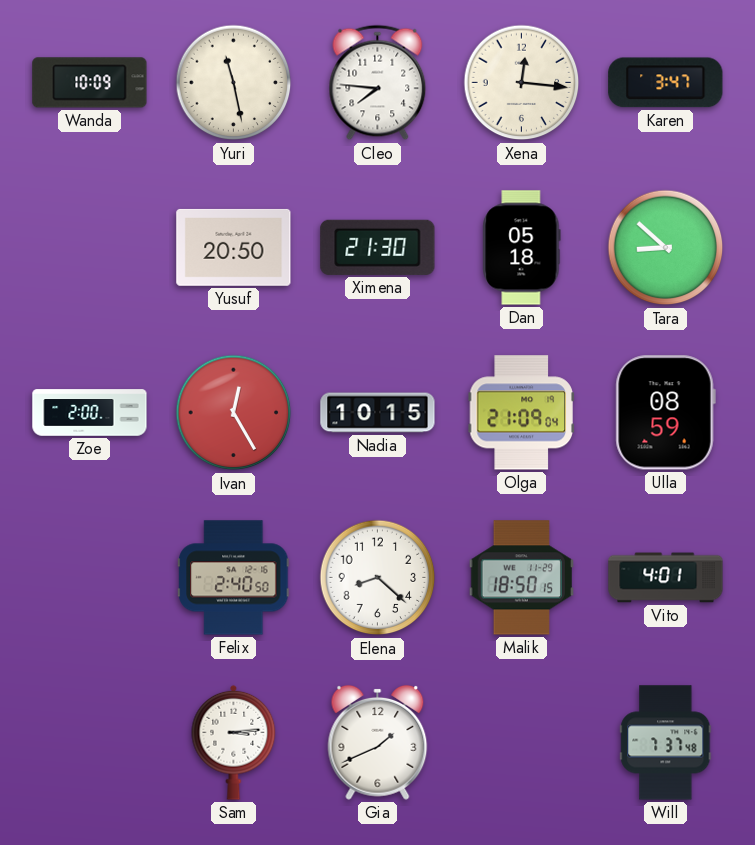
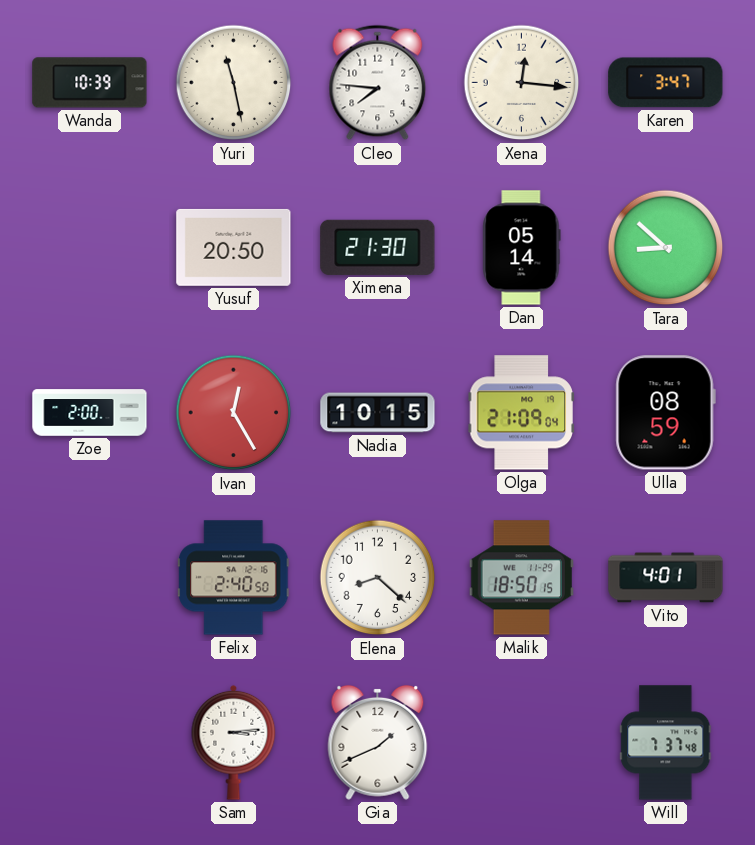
Wanda: 10:09 -> 10:39
Dan: 05:18 -> 05:14
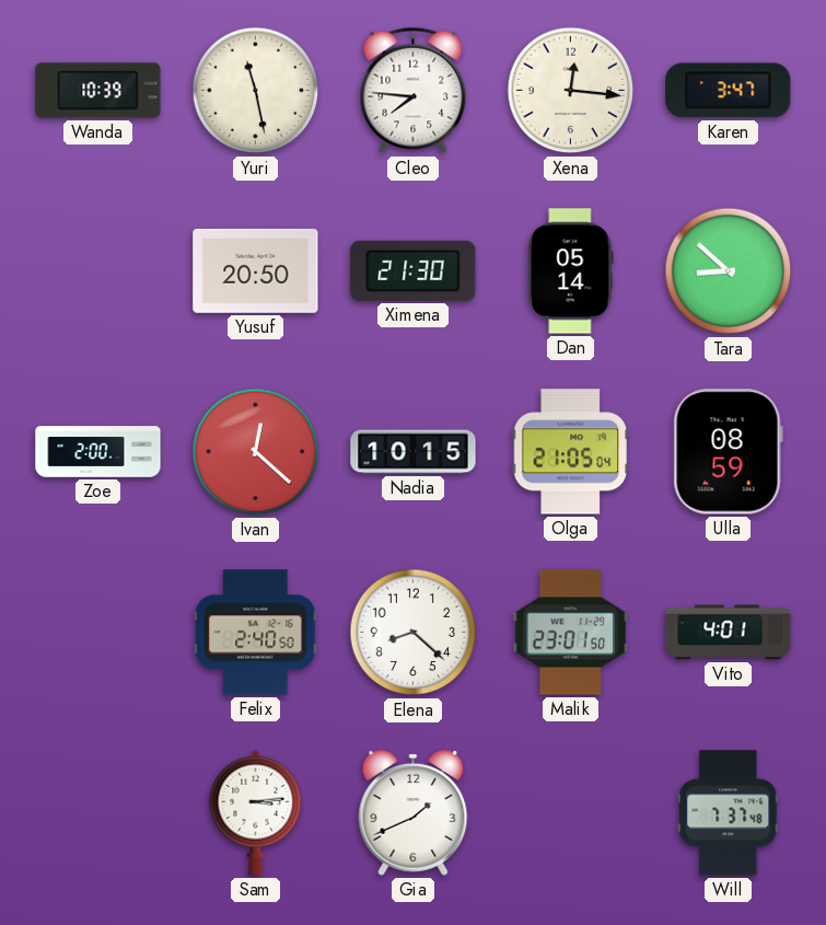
Ivan: 12:25 -> 12:22
Olga: 21:09 -> 21:05
Malik: 18:50 -> 23:01
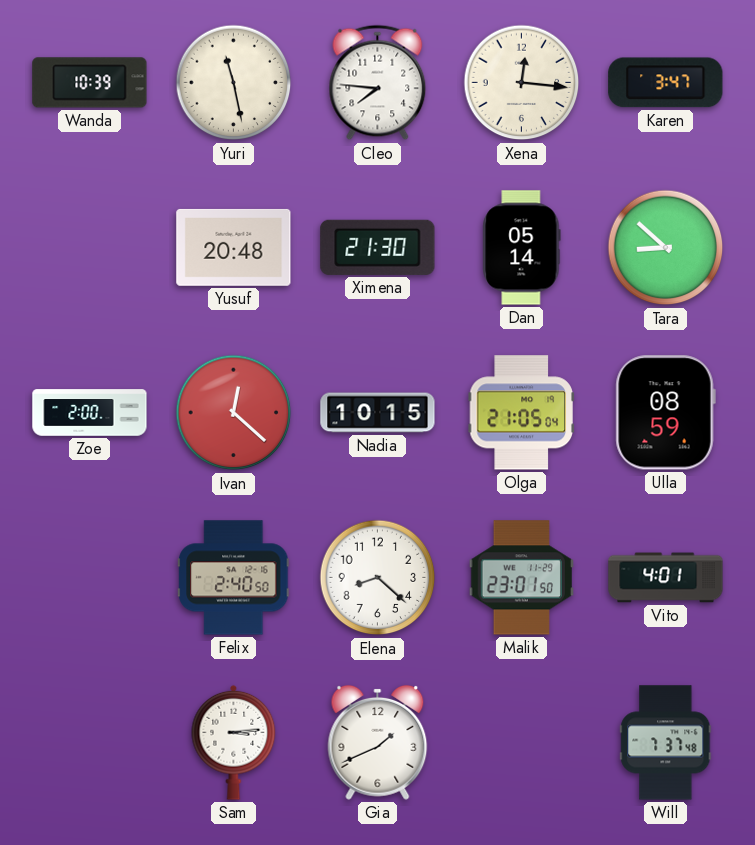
Yusuf: 20:50 -> 20:48
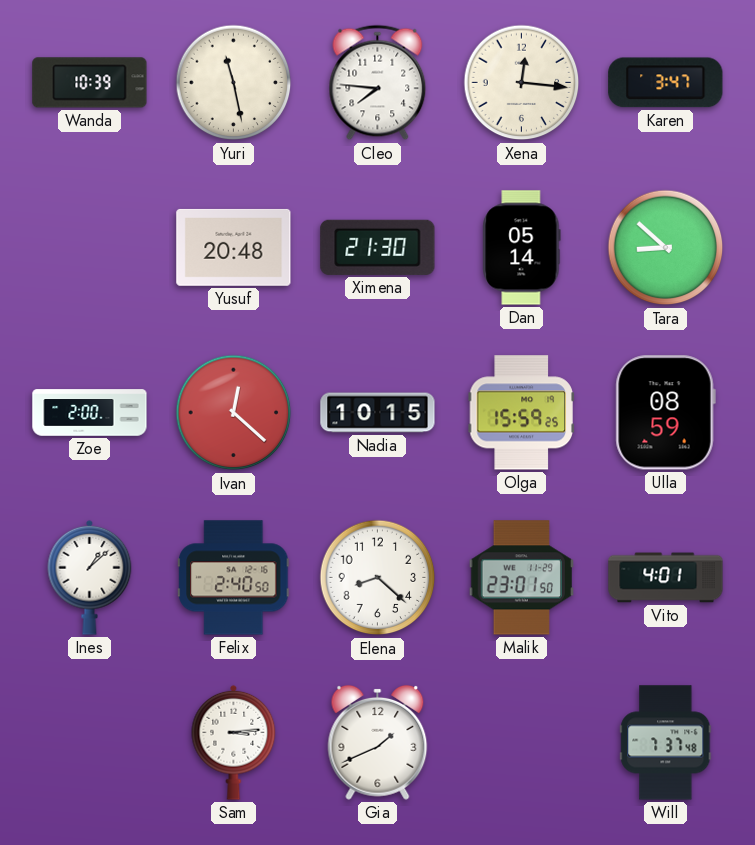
Olga: 21:05 -> 15:59
Ines: none -> 1:08
